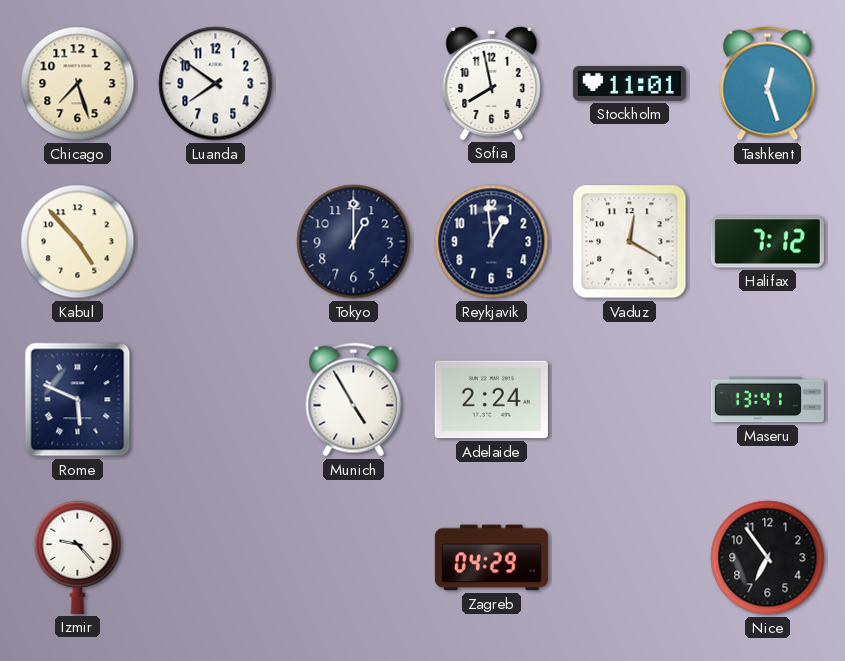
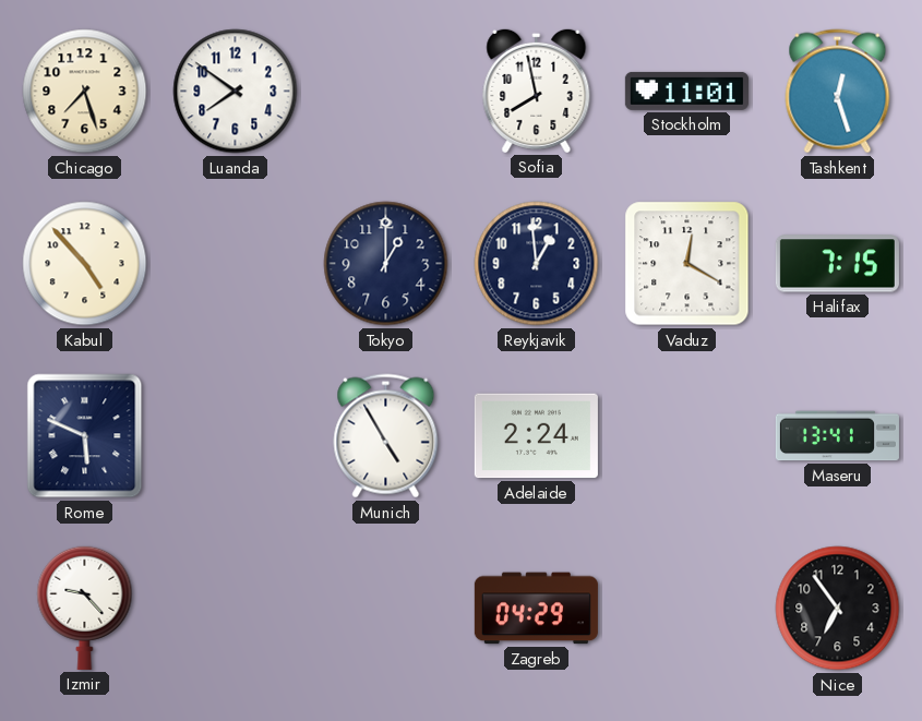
Halifax: 7:12 -> 7:15
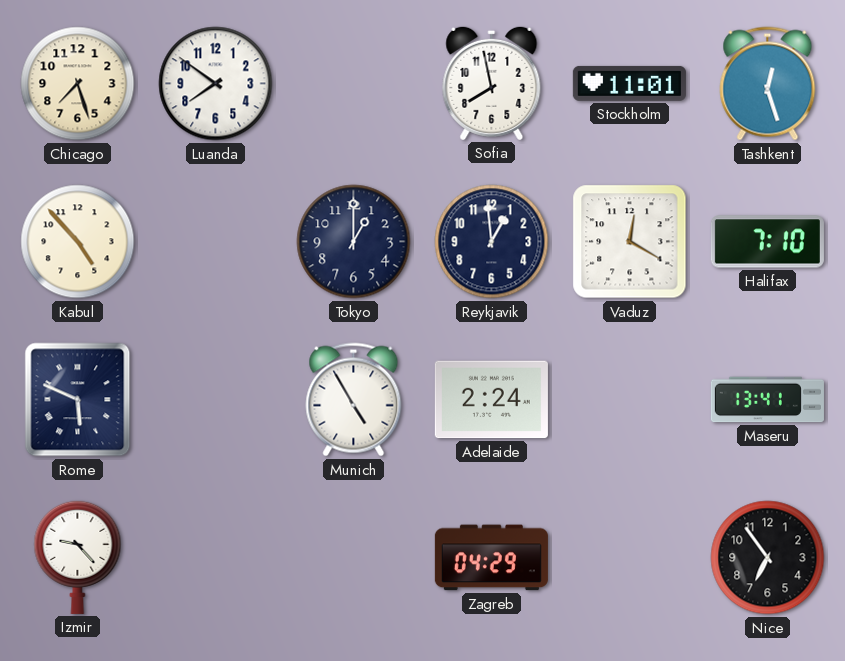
Halifax: 7:15 -> 7:10
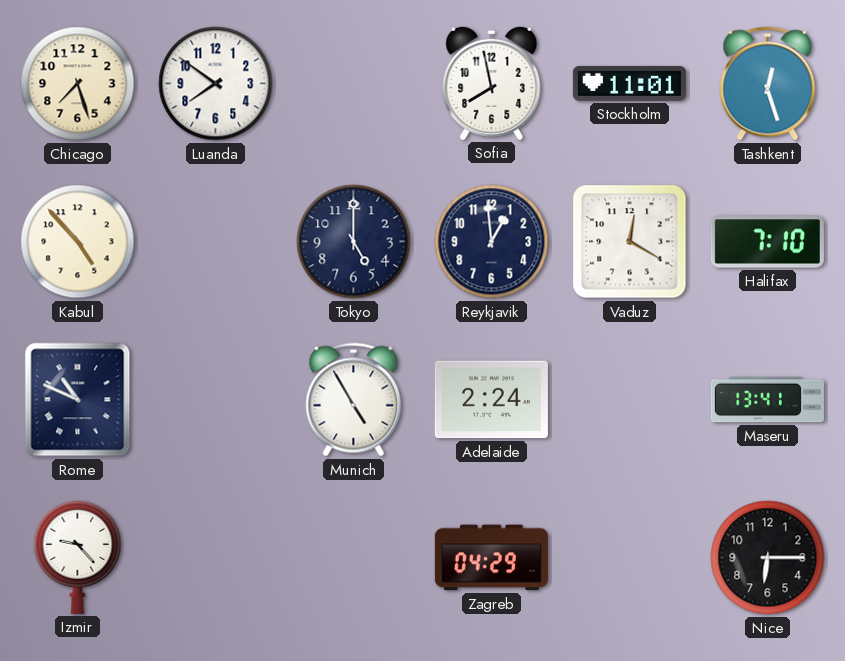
Tokyo: 1:00 -> 5:00
Rome: 5:49 -> 10:49
Nice: 6:54 -> 6:15
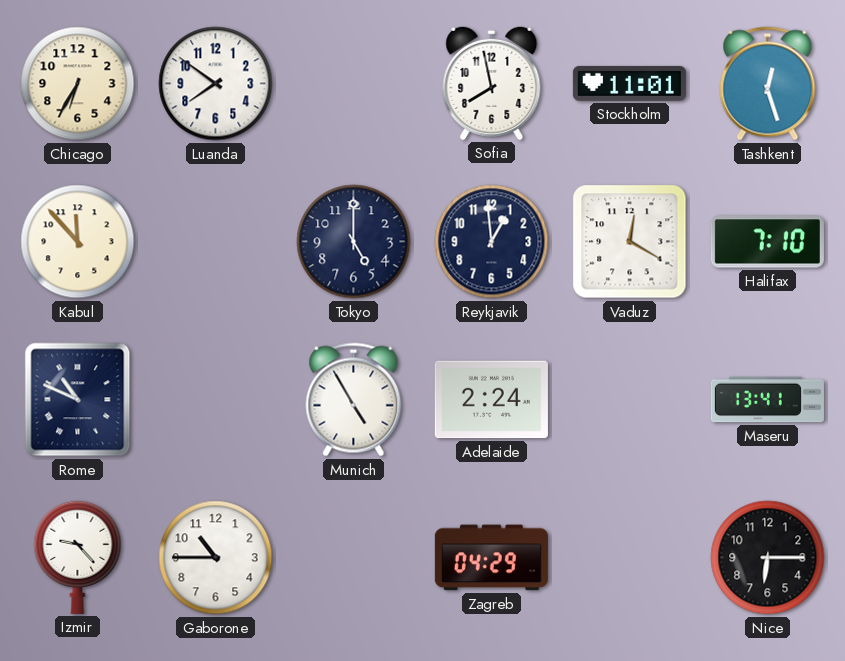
Chicago: 7:27 -> 6:35
Kabul: 4:53 -> 11:53
Gaborone: none -> 10:45
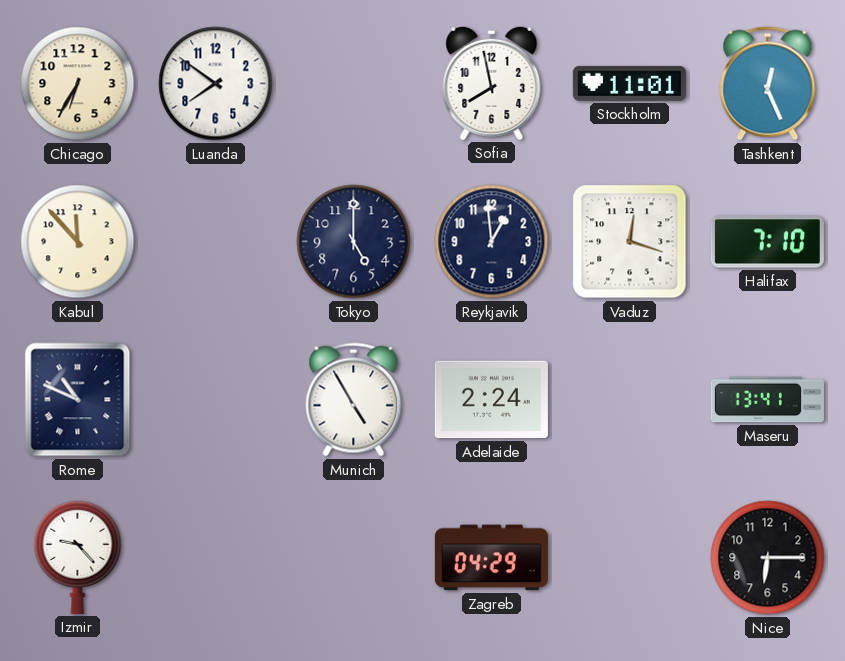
Tashkent: 12:27 -> 12:26
Vaduz: 12:20 -> 12:18
Gaborone: 10:45 -> none
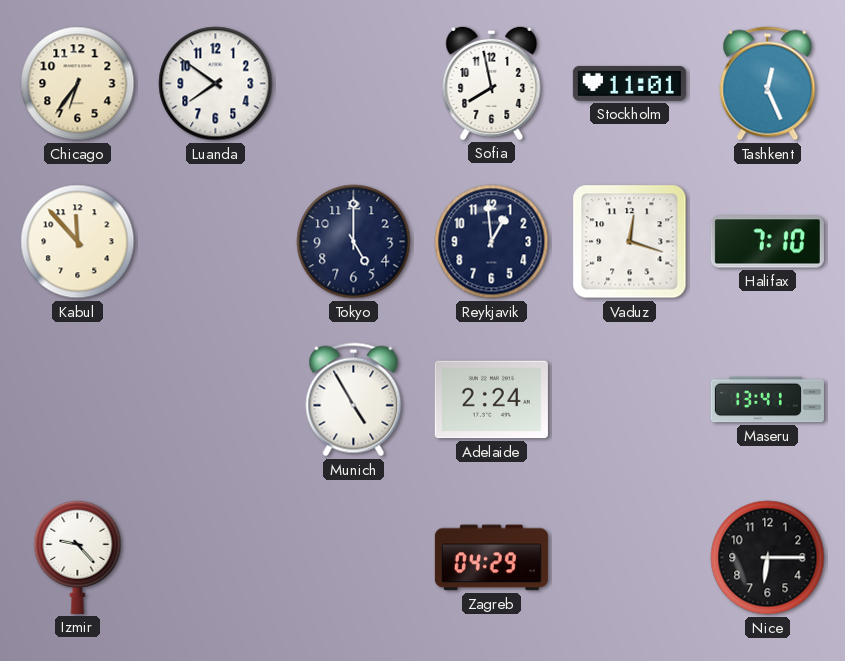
Chicago: 6:35 -> 6:36
Rome: 10:49 -> none
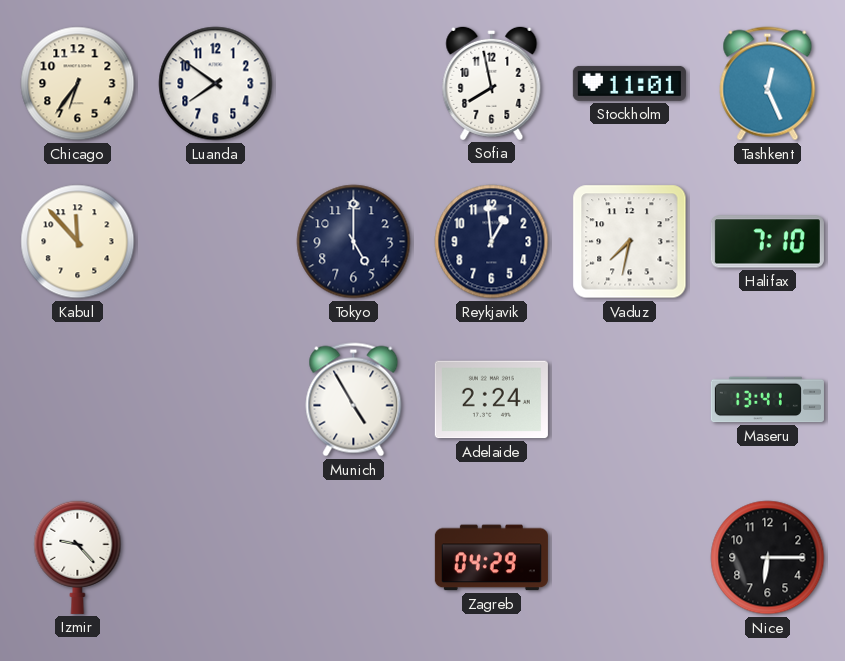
Vaduz: 12:18 -> 7:32
